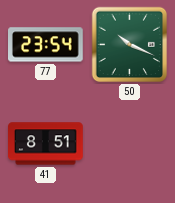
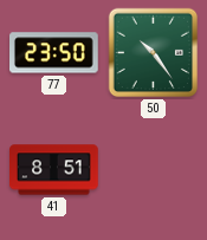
77: 23:54 -> 23:50
50: 10:19 -> 10:24
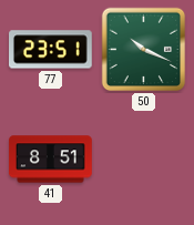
77: 23:50 -> 23:51
50: 10:24 -> 10:19
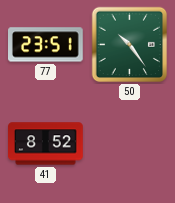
50: 10:19 -> 10:24
41: 8:51 -> 8:52
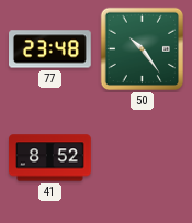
77: 23:51 -> 23:48
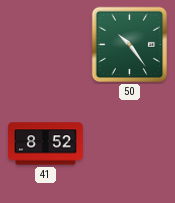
77: 23:48 -> none
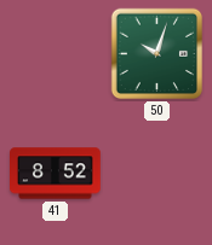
50: 10:24 -> 10:03
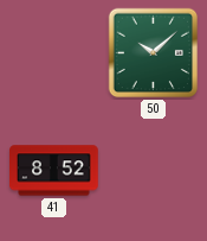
50: 10:03 -> 10:08
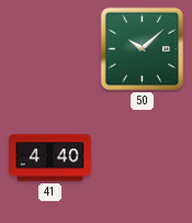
41: 8:52 -> 4:40
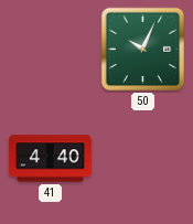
50: 10:08 -> 10:04
